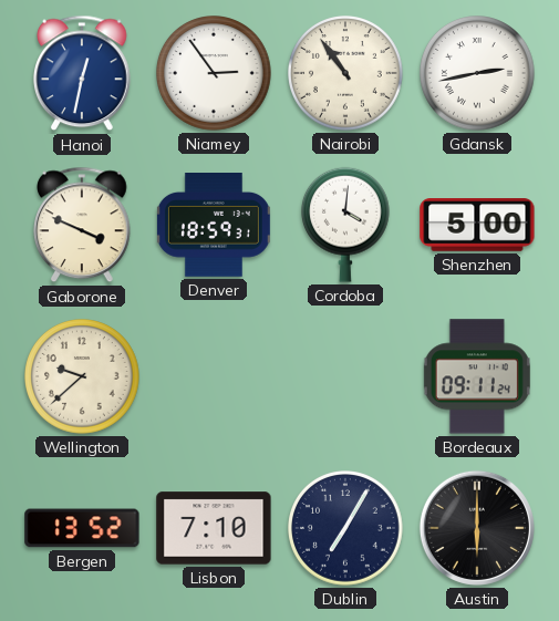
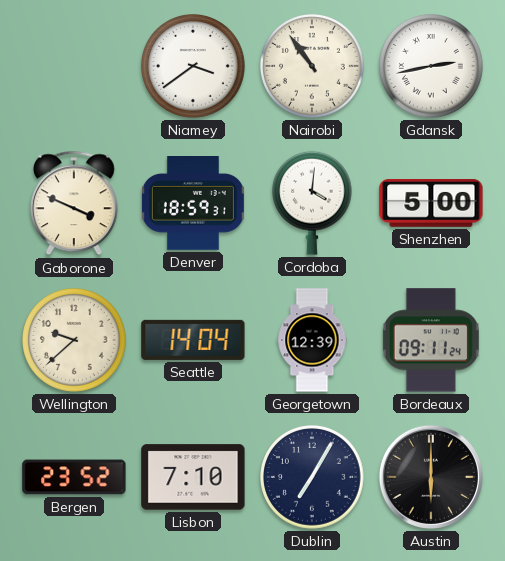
Hanoi: 12:32 -> none
Niamey: 2:54 -> 3:39
Seattle: none -> 14:04
Georgetown: none -> 12:39
Bergen: 13:52 -> 23:52
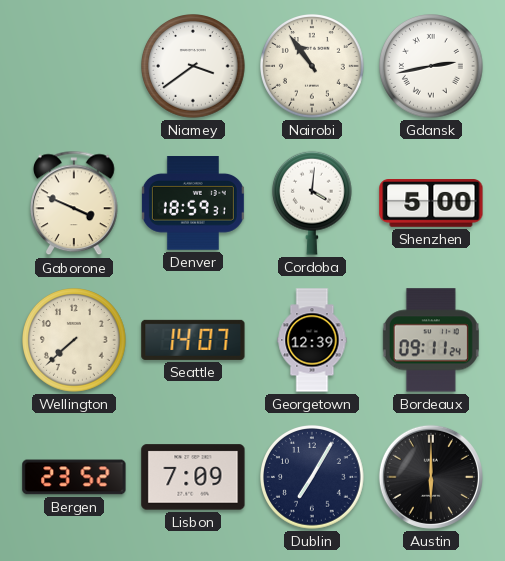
Wellington: 9:38 -> 7:38
Seattle: 14:04 -> 14:07
Lisbon: 7:10 -> 7:09
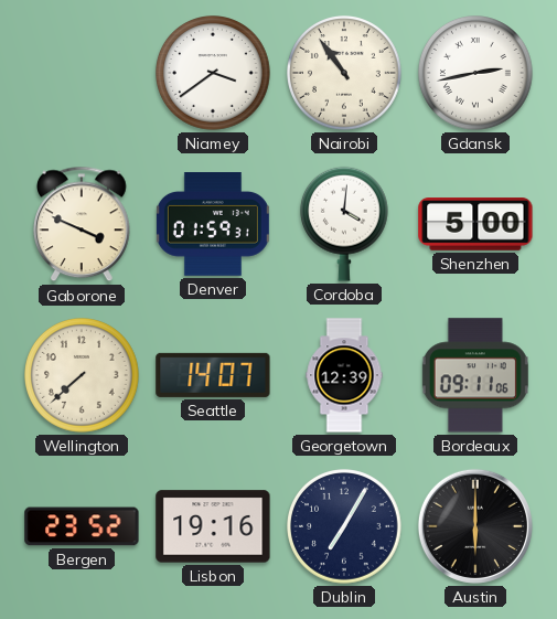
Denver: 18:59 -> 01:59
Bordeaux: 09:11:24 -> 09:11:06
Lisbon: 7:09 -> 19:16
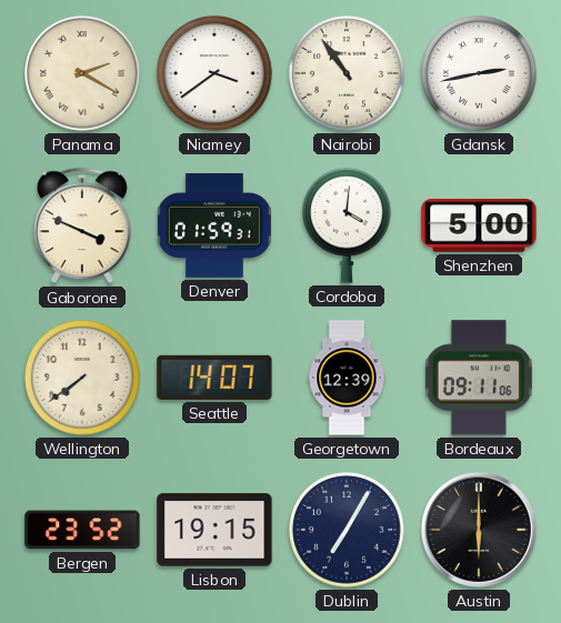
Panama: none -> 2:20
Wellington: 7:38 -> 7:39
Lisbon: 19:16 -> 19:15
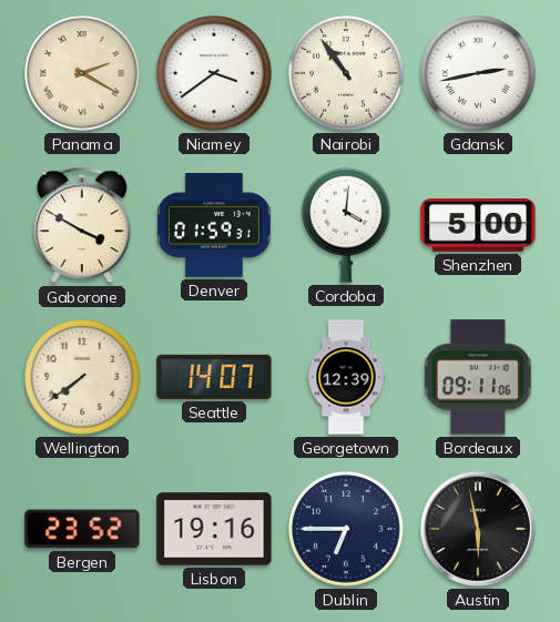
Gaborone: 3:49 -> 3:50
Lisbon: 19:15 -> 19:16
Dublin: 7:05 -> 6:45
Austin: 6:00 -> 5:58
